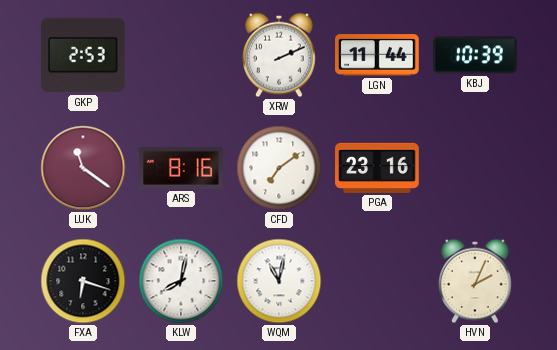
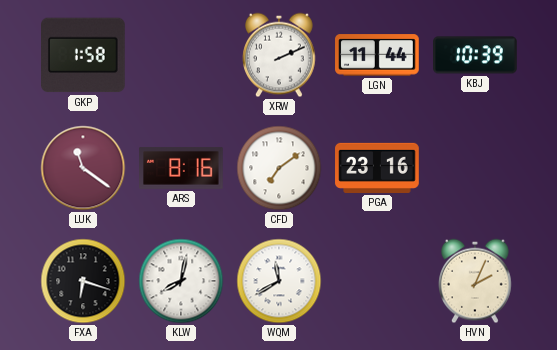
GKP: 2:53 -> 1:58
WQM: 11:02 -> 11:40
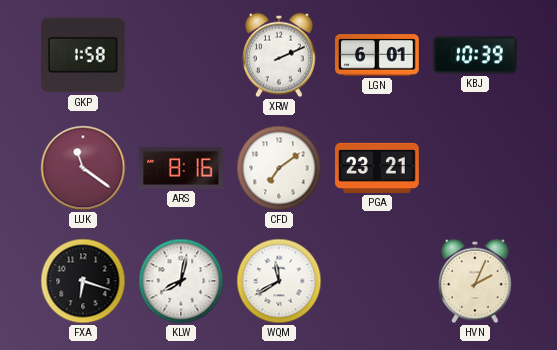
LGN: 11:44 -> 6:01
PGA: 23:16 -> 23:21
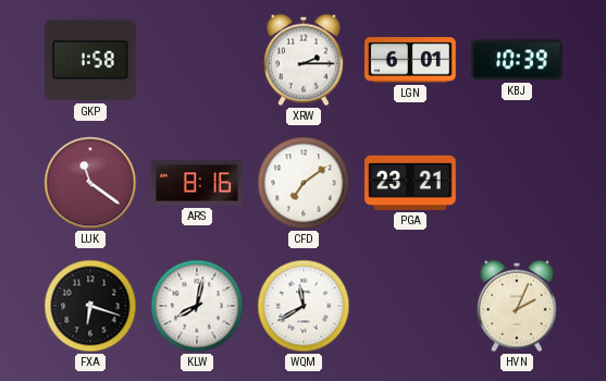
XRW: 2:11 -> 2:15
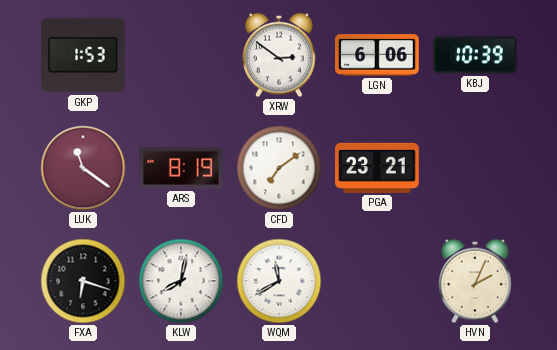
GKP: 1:58 -> 1:53
XRW: 2:15 -> 2:51
LGN: 6:01 -> 6:06
ARS: 8:16 -> 8:19
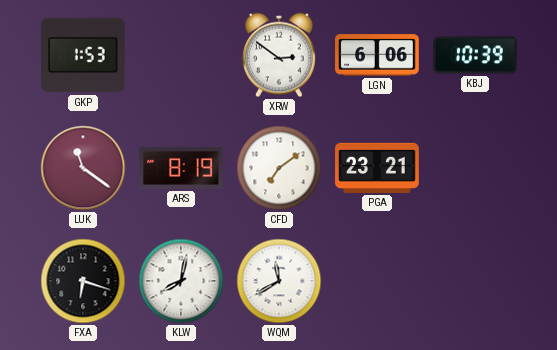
HVN: 2:04 -> none
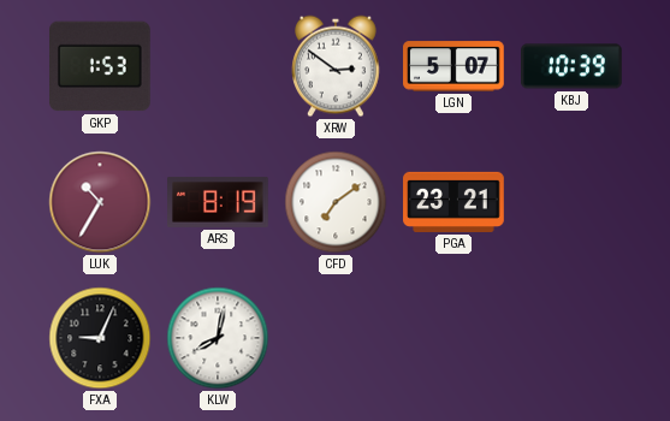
LGN: 6:06 -> 5:07
LUK: 11:21 -> 10:35
FXA: 6:18 -> 9:04
WQM: 11:40 -> none
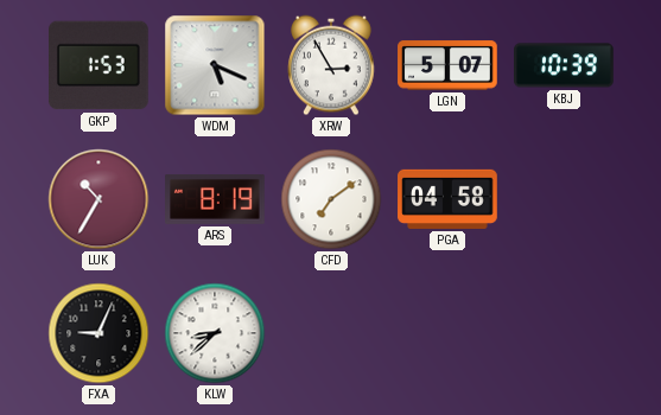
WDM: none -> 5:19
XRW: 2:51 -> 2:55
PGA: 23:21 -> 04:58
KLW: 8:02 -> 8:38
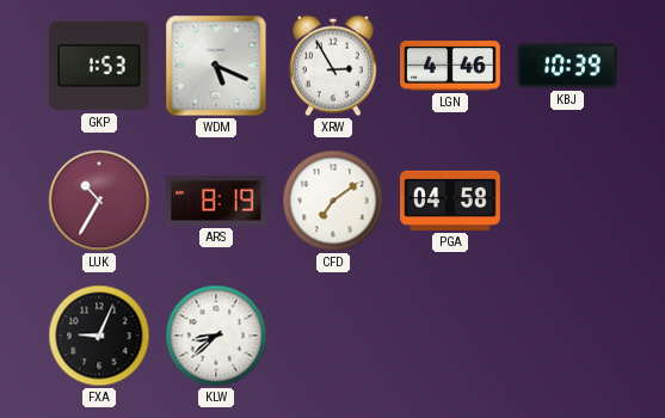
LGN: 5:07 -> 4:46
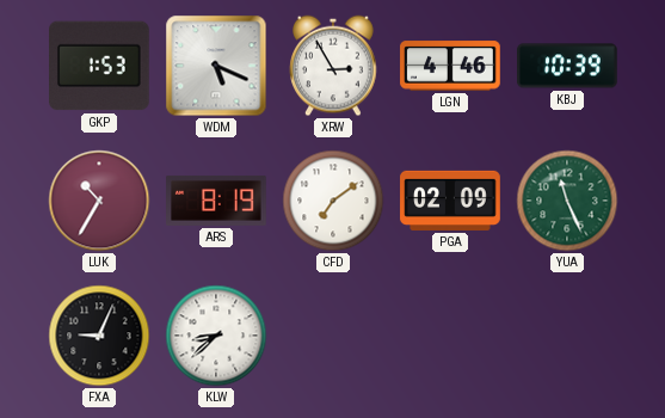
PGA: 04:58 -> 02:09
YUA: none -> 11:26
